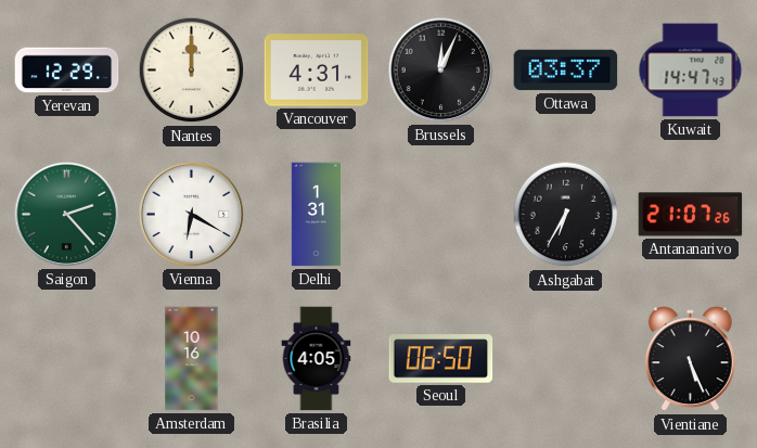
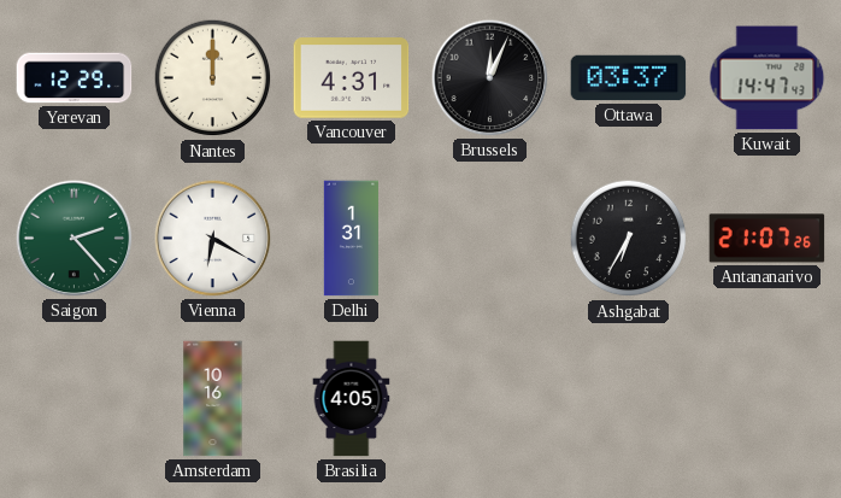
Seoul: 06:50 -> none
Vientiane: 5:26 -> none
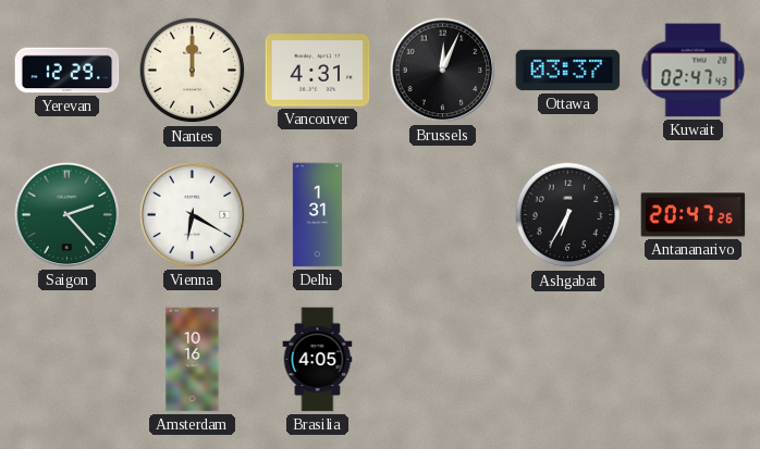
Kuwait: 14:47 -> 02:47
Antananarivo: 21:07 -> 20:47
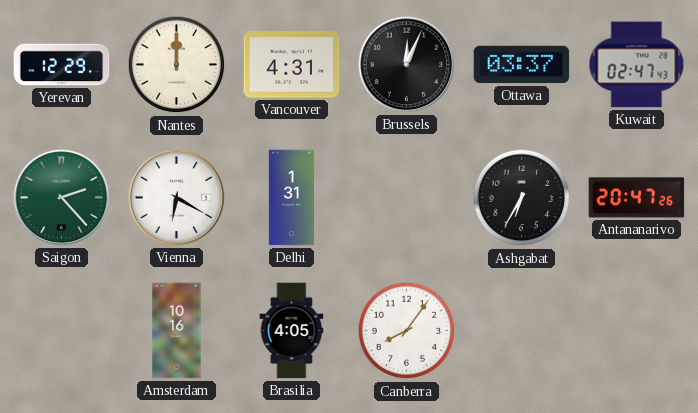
Canberra: none -> 8:06
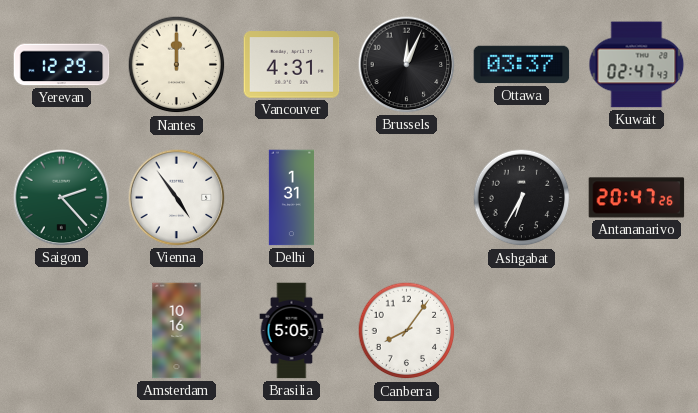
Vienna: 6:20 -> 4:54
Brasilia: 4:05 -> 5:05
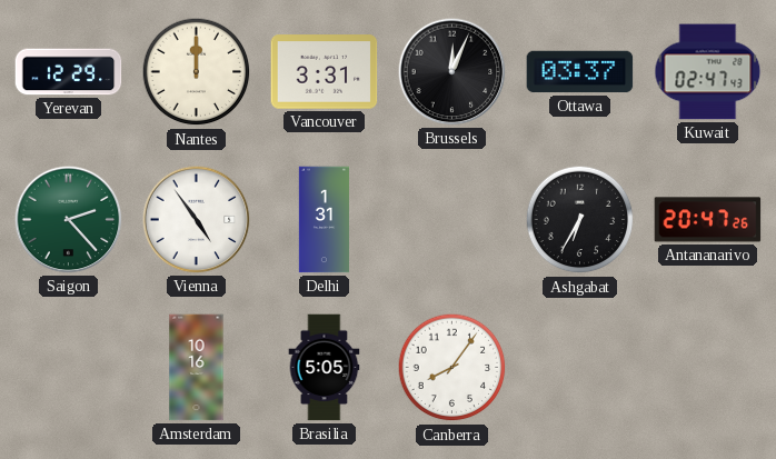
Vancouver: 4:31 -> 3:31
